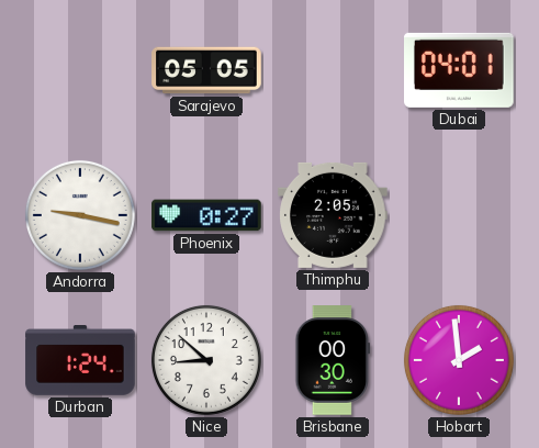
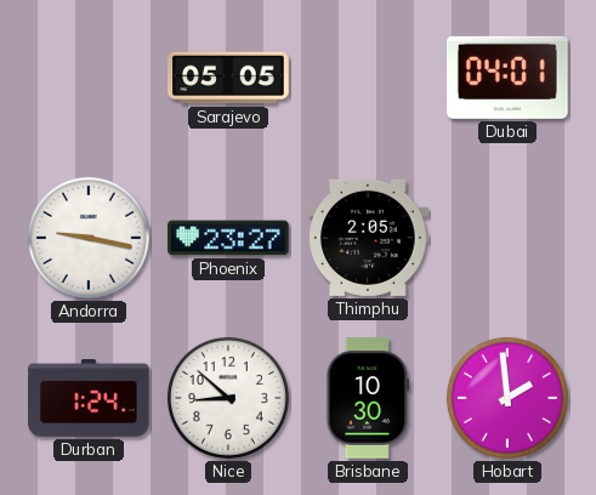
Phoenix: 0:27 -> 23:27
Brisbane: 00:30 -> 10:30
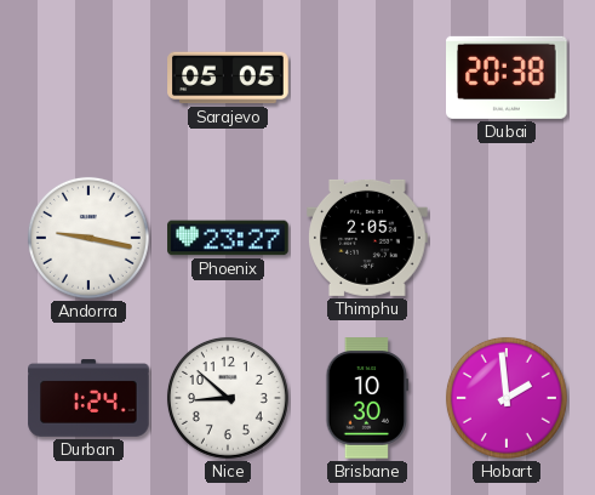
Dubai: 04:01 -> 20:38
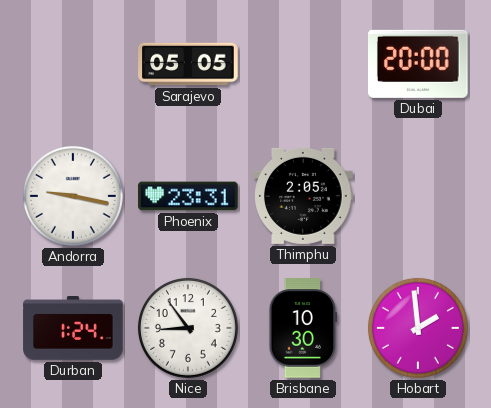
Dubai: 20:38 -> 20:00
Phoenix: 23:27 -> 23:31
Nice: 8:52 -> 8:54
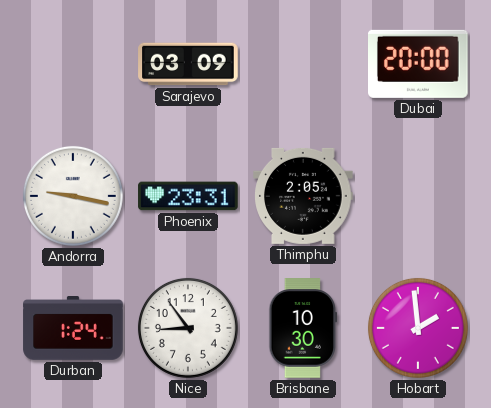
Sarajevo: 05:05 -> 03:09
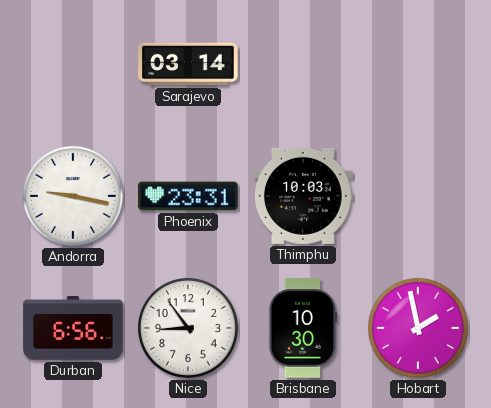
Sarajevo: 03:09 -> 03:14
Dubai: 20:00 -> none
Thimphu: 2:05 -> 10:03
Durban: 1:24 -> 6:56
Hobart: 1:59 -> 1:58
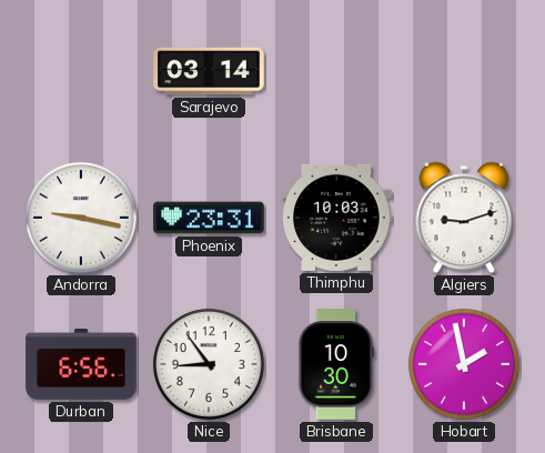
Algiers: none -> 9:12
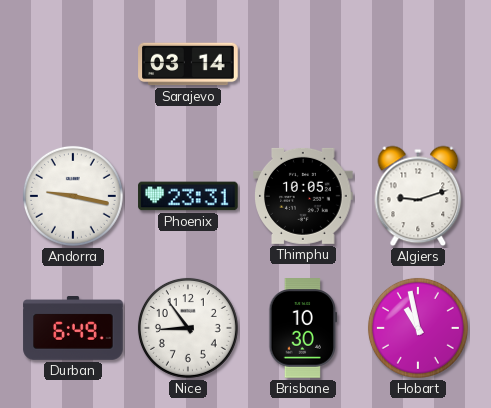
Thimphu: 10:03 -> 10:05
Durban: 6:56 -> 6:49
Hobart: 1:58 -> 10:58
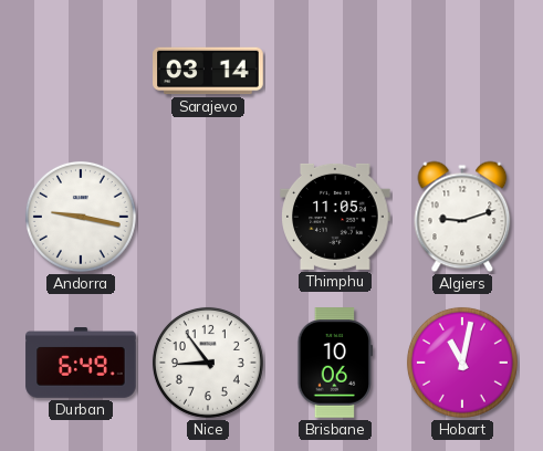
Phoenix: 23:31 -> none
Thimphu: 10:05 -> 11:05
Brisbane: 10:30 -> 10:06
Hobart: 10:58 -> 11:02
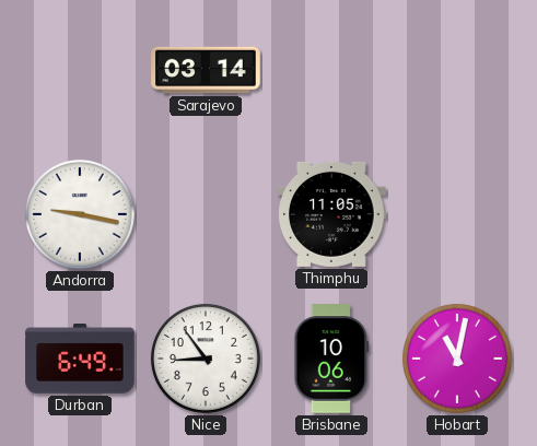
Algiers: 9:12 -> none
